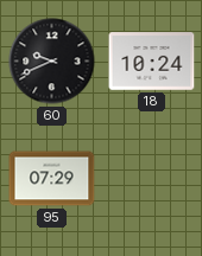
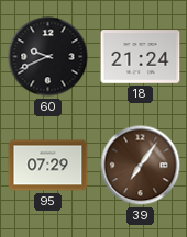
18: 10:24 -> 21:24
39: none -> 7:06
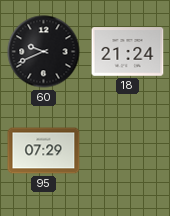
39: 7:06 -> none
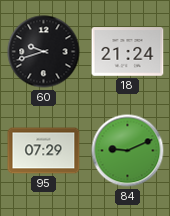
60: 9:41 -> 9:42
84: none -> 9:11
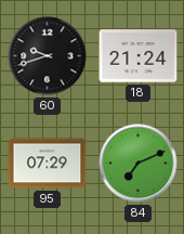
84: 9:11 -> 7:11
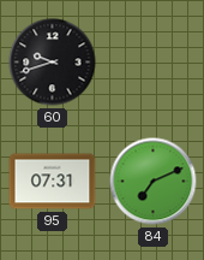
18: 21:24 -> none
95: 07:29 -> 07:31
